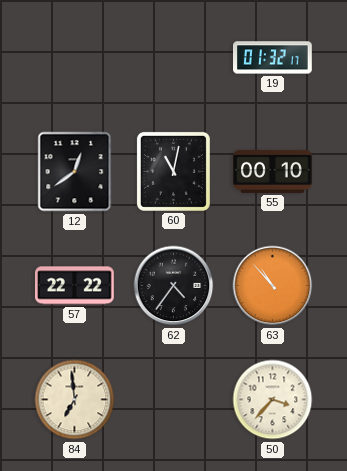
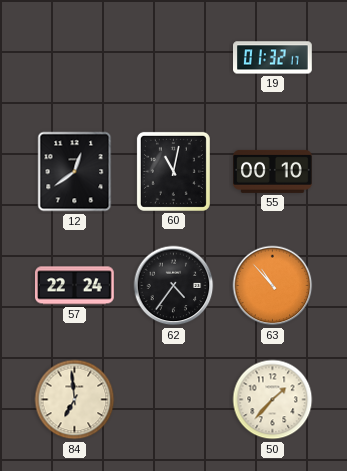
57: 22:22 -> 22:24
50: 3:37 -> 1:37
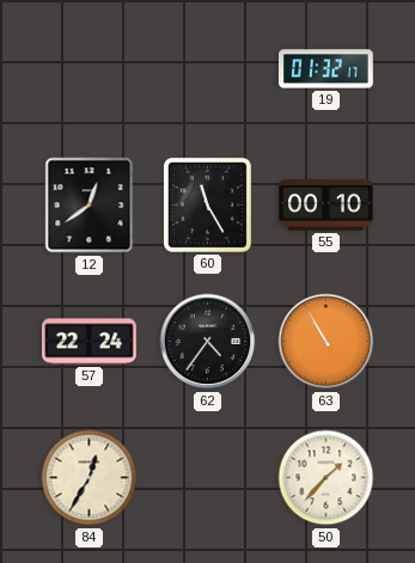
60: 11:02 -> 11:25
63: 10:53 -> 10:55
84: 6:59 -> 12:35
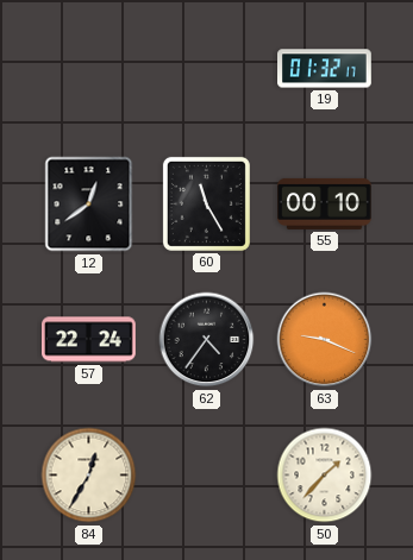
63: 10:55 -> 9:19
